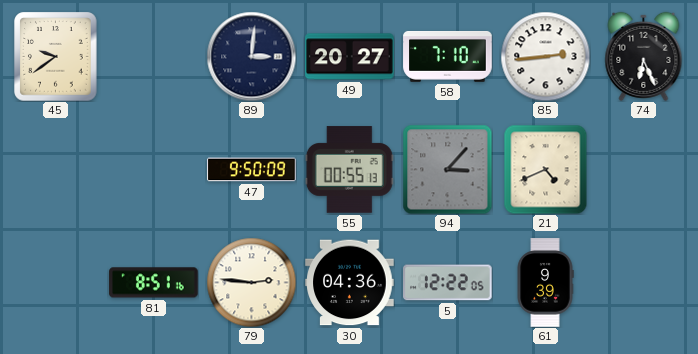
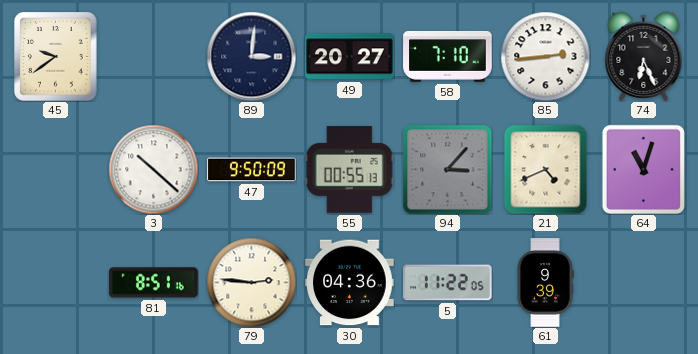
3: none -> 10:22
64: none -> 11:03
5: 12:22 -> 11:22
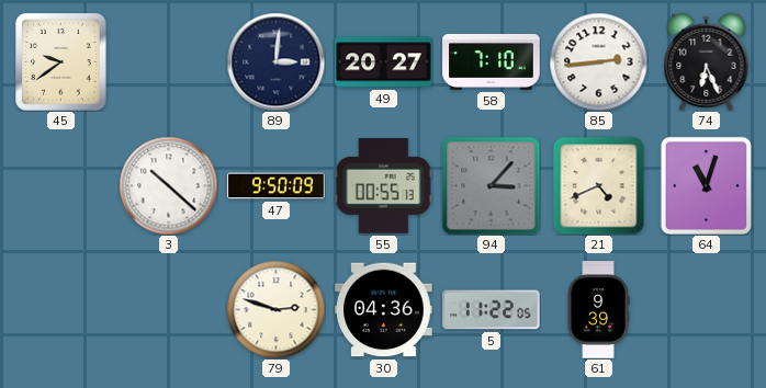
81: 8:51 -> none
79: 2:46 -> 2:48
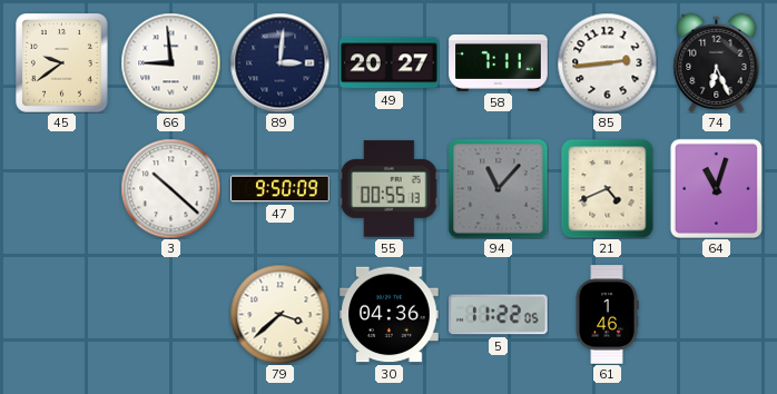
66: none -> 8:59
58: 7:10 -> 7:11
94: 3:07 -> 11:07
79: 2:48 -> 3:38
61: 9:39 -> 1:46
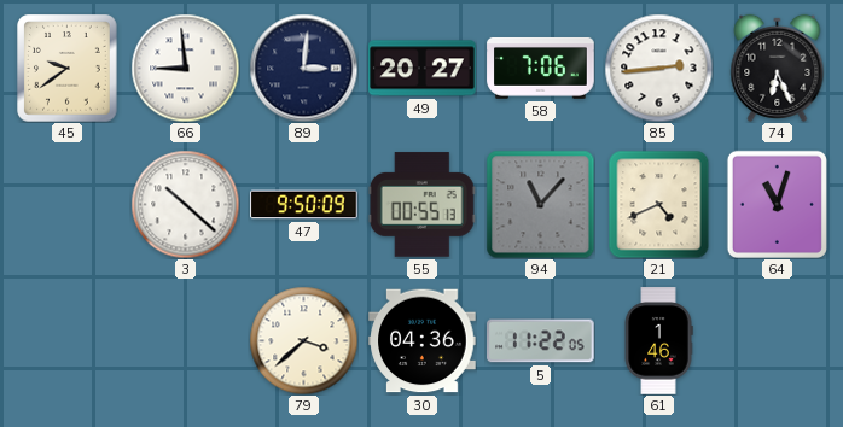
58: 7:11 -> 7:06
